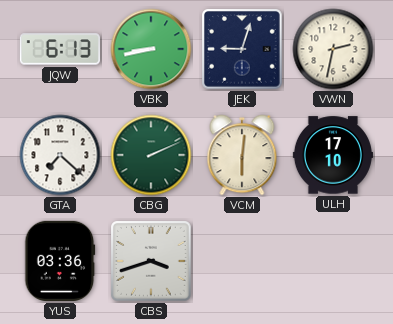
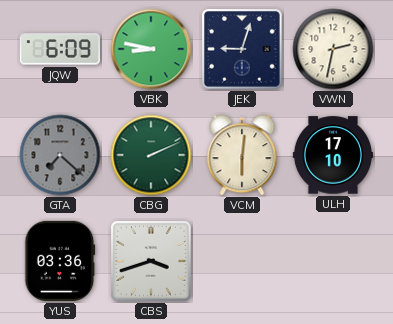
JQW: 6:13 -> 6:09
VBK: 8:43 -> 8:47
GTA dial: white -> grey
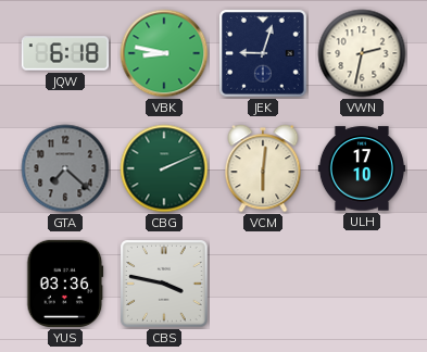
JQW: 6:09 -> 6:18
CBS: 3:42 -> 3:47
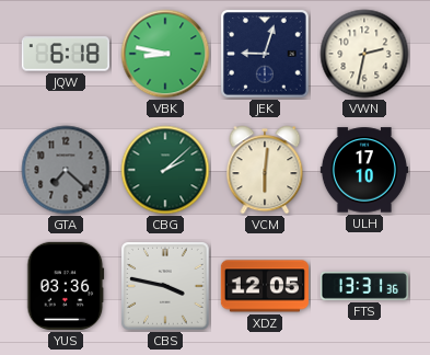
CBG: 2:11 -> 2:08
XDZ: none -> 12:05
FTS: none -> 13:31
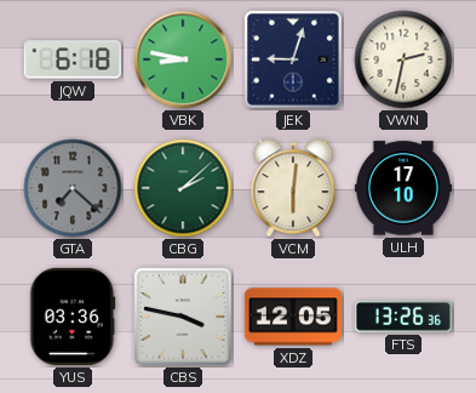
FTS: 13:31 -> 13:26
